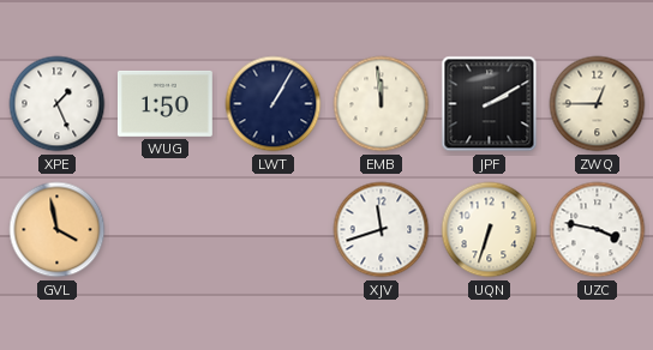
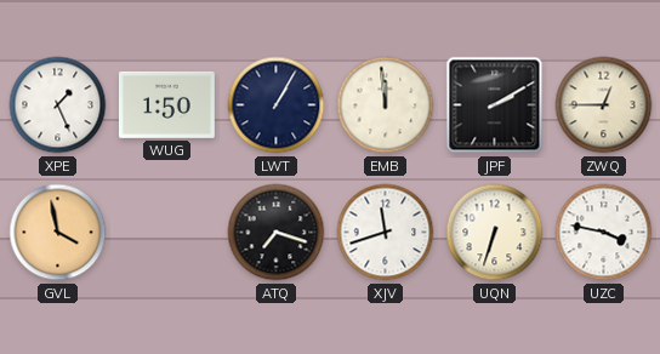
ATQ: none -> 7:18
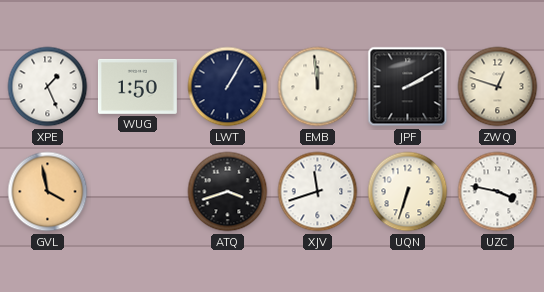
ZWQ: 12:45 -> 12:48
ATQ: 7:18 -> 3:42
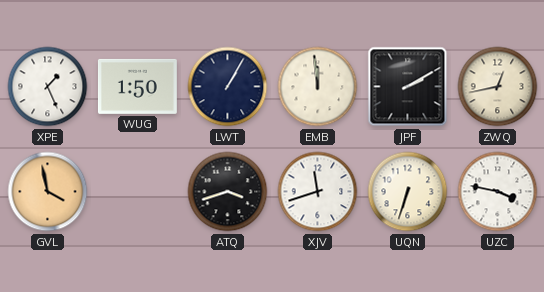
ZWQ: 12:48 -> 12:43
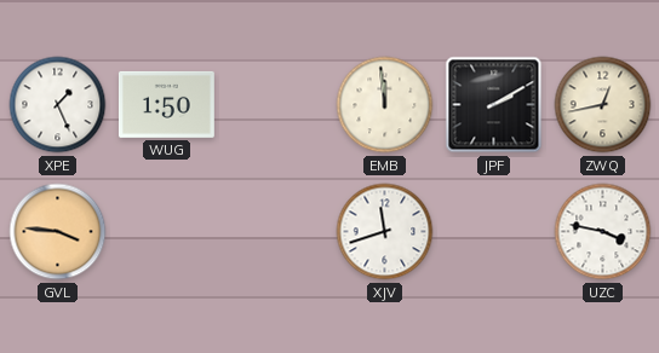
LWT: 1:05 -> none
GVL: 3:58 -> 3:46
ATQ: 3:42 -> none
UQN: 6:33 -> none
